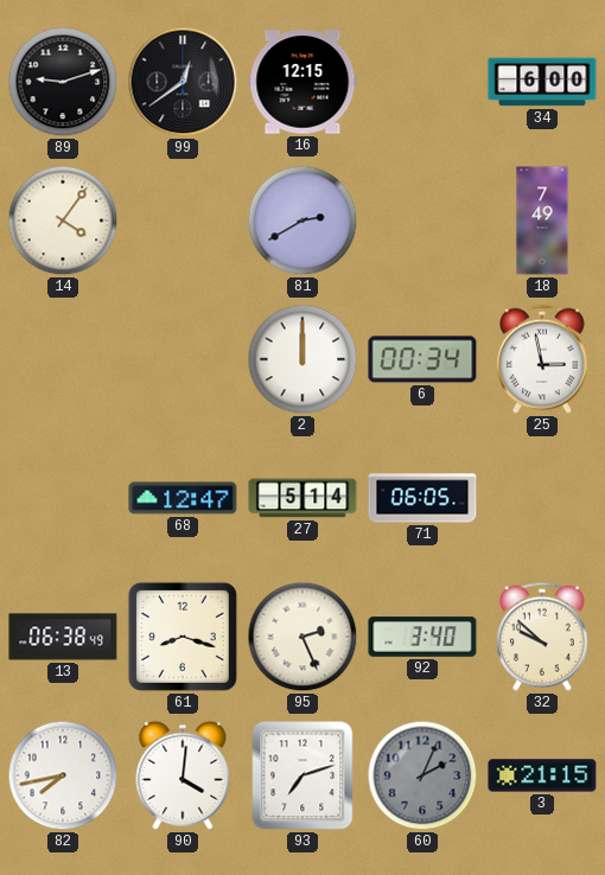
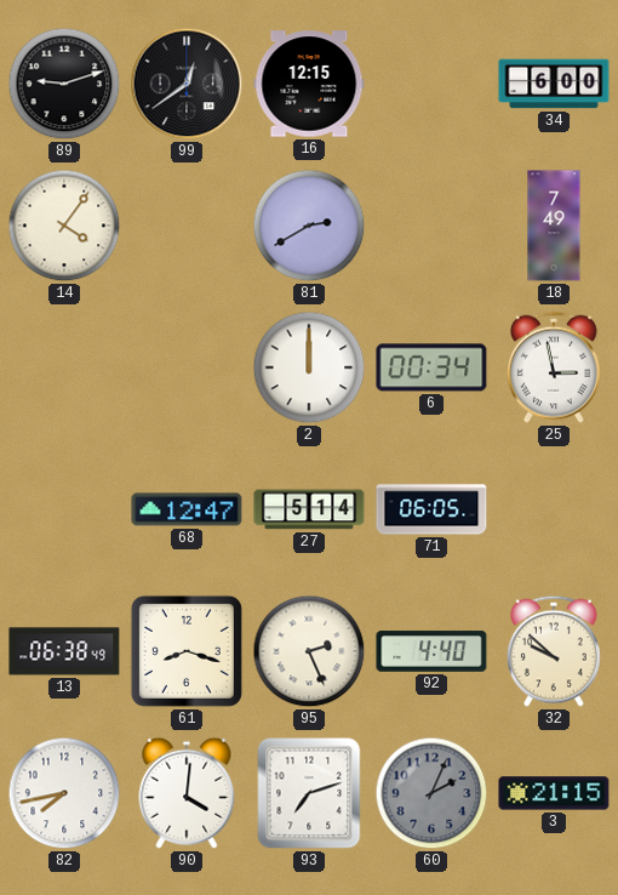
92: 3:40 -> 4:40
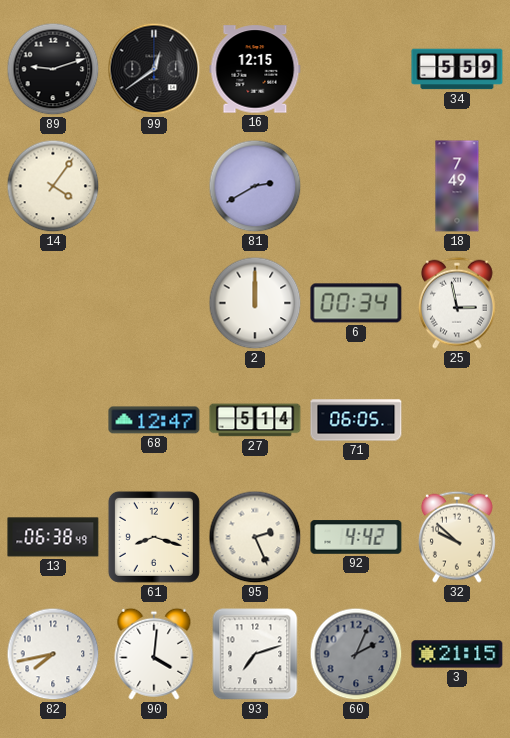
34: 6:00 -> 5:59
92: 4:40 -> 4:42
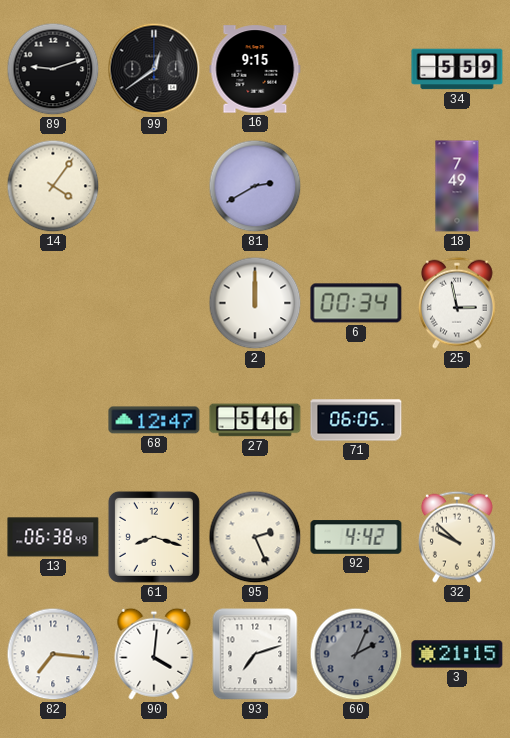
16: 12:15 -> 9:15
27: 5:14 -> 5:46
82: 7:43 -> 7:16
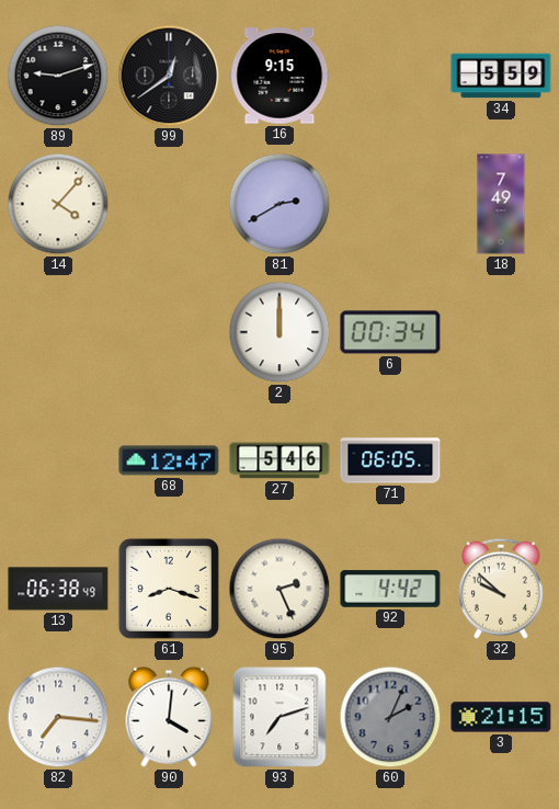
14: 4:06 -> 4:07
25: 2:58 -> none
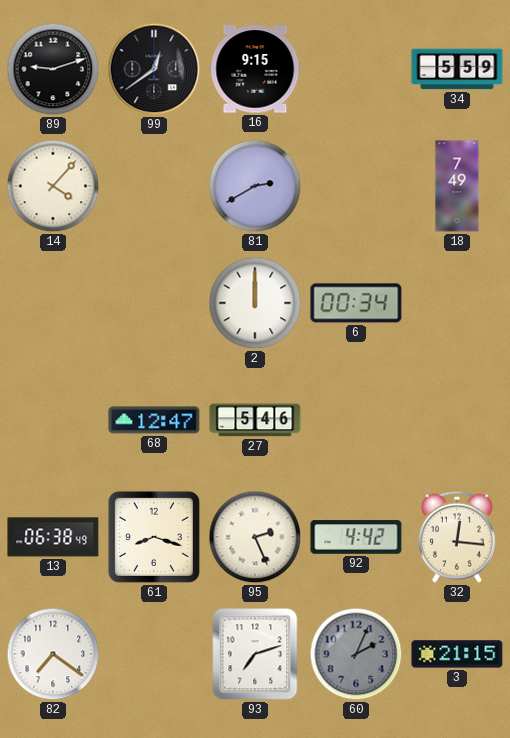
71: 06:05 -> none
32: 9:52 -> 12:16
82: 7:16 -> 7:21
90: 4:01 -> none
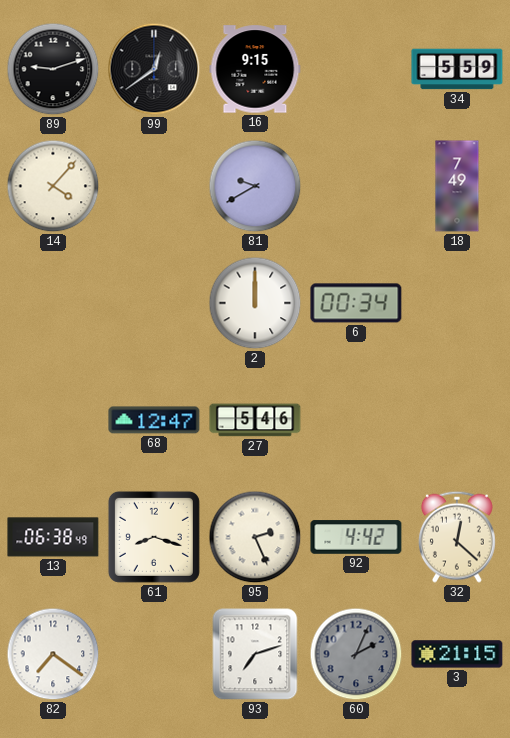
81: 2:40 -> 9:40
32: 12:16 -> 12:22
